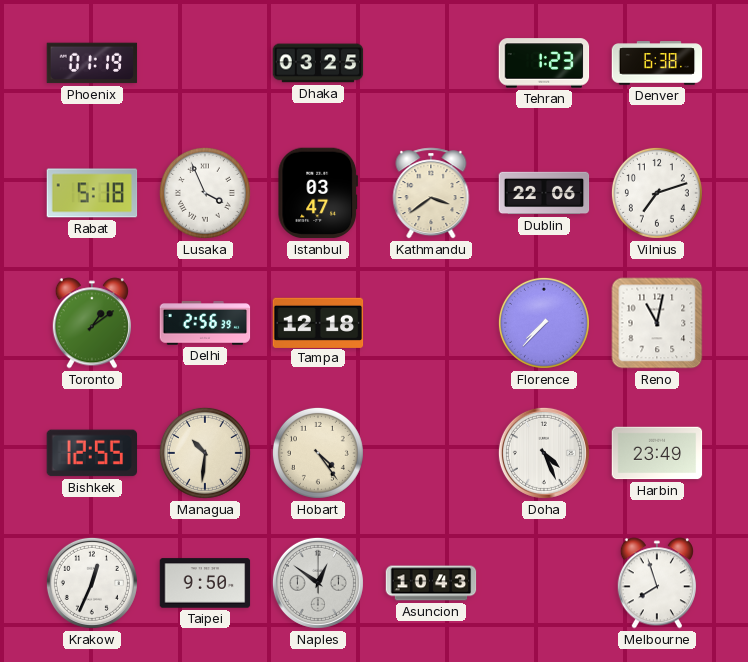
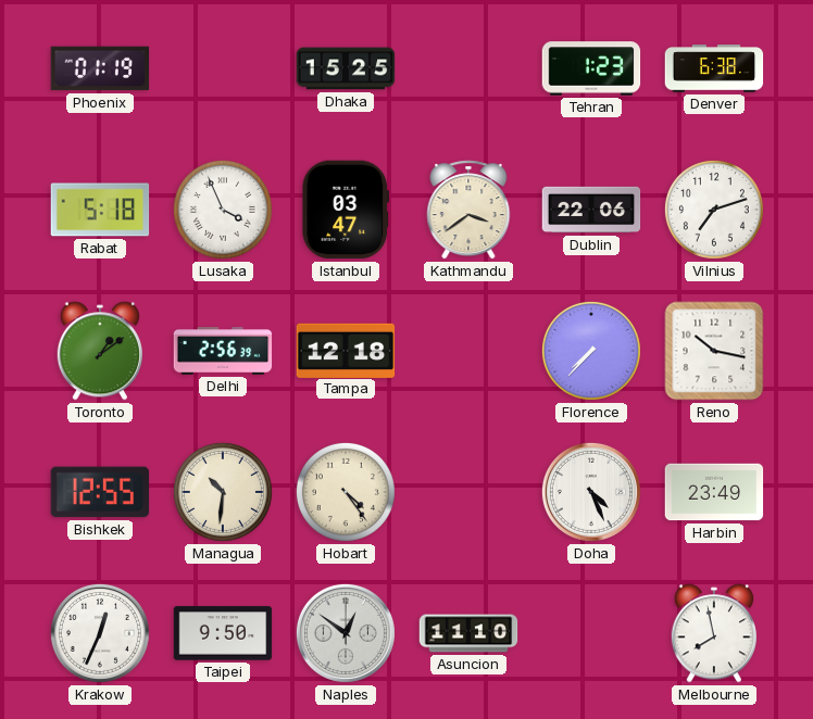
Dhaka: 03:25 -> 15:25
Reno: 11:02 -> 10:17
Asuncion: 10:43 -> 11:10
Melbourne: 7:57 -> 7:58
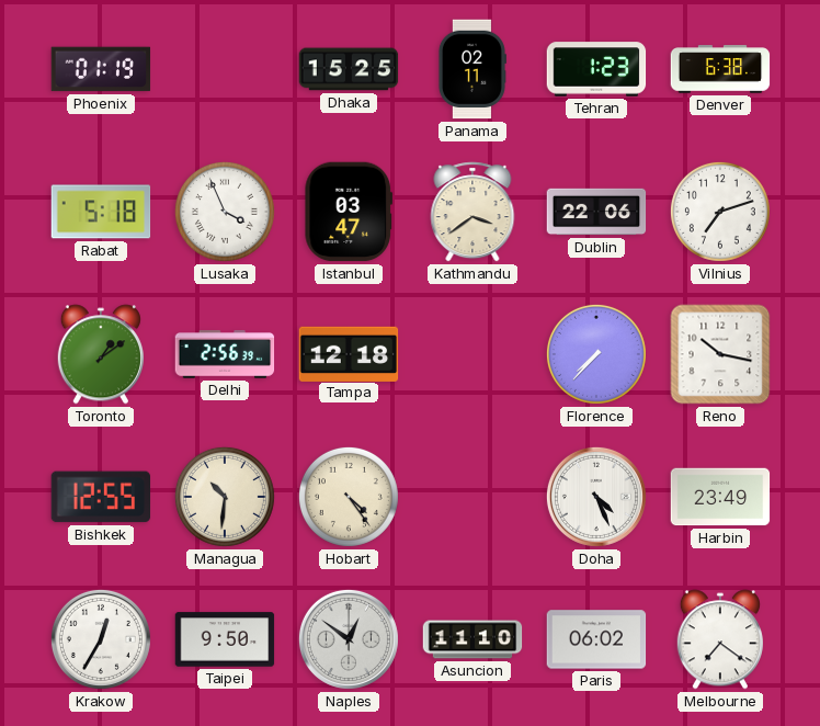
Panama: none -> 02:11
Krakow: 12:34 -> 12:35
Paris: none -> 06:02
Melbourne: 7:58 -> 7:21
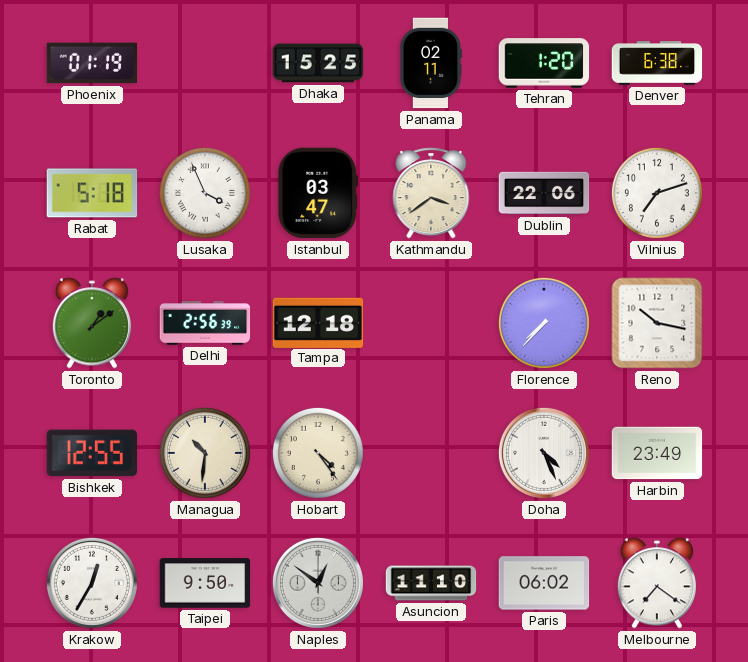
Tehran: 1:23 -> 1:20
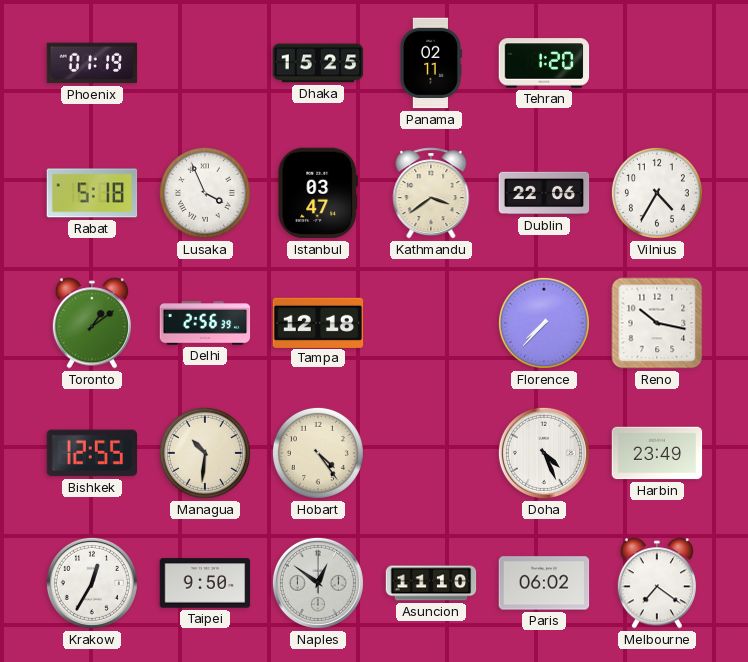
Denver: 6:38 -> none
Vilnius: 7:12 -> 4:35
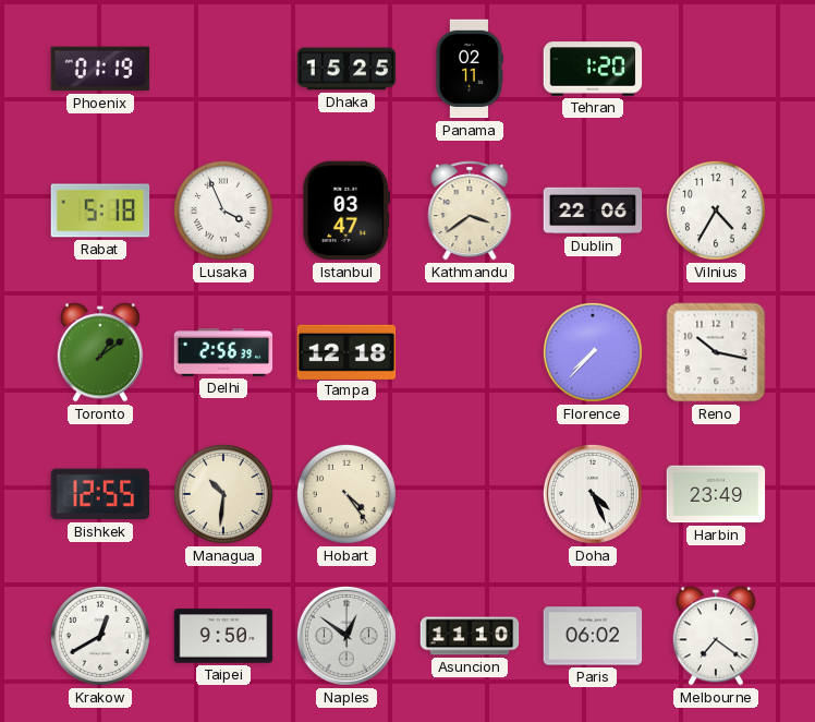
Krakow: 12:35 -> 12:40
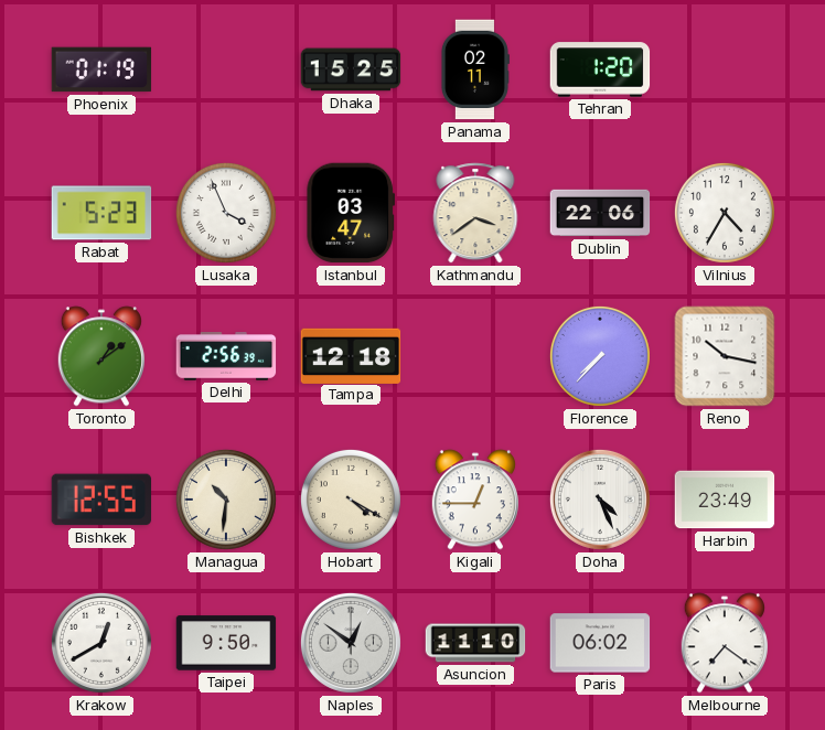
Rabat: 5:18 -> 5:23
Hobart: 4:24 -> 4:20
Kigali: none -> 12:45
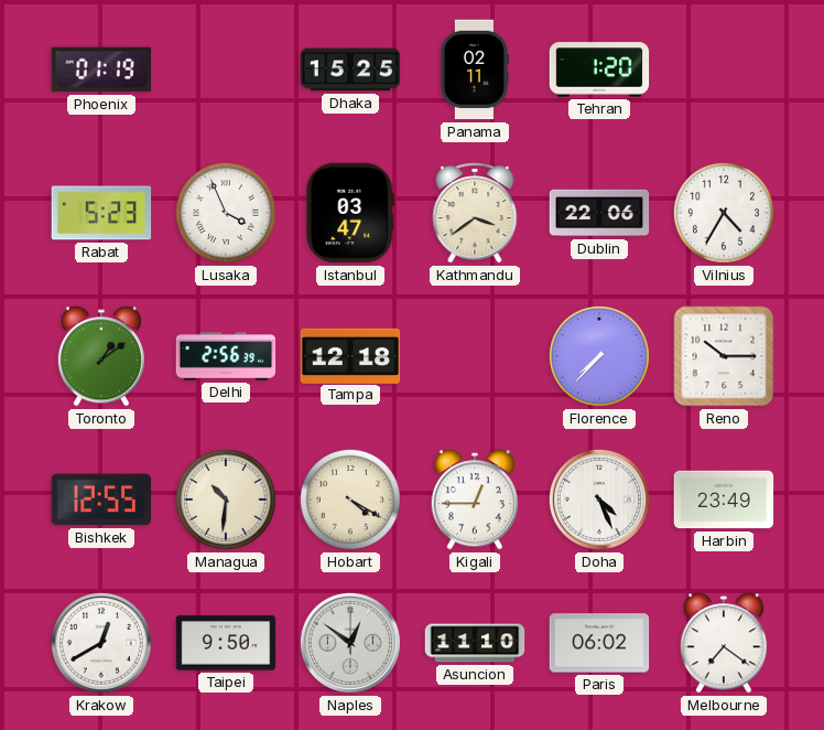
Reno: 10:17 -> 10:15
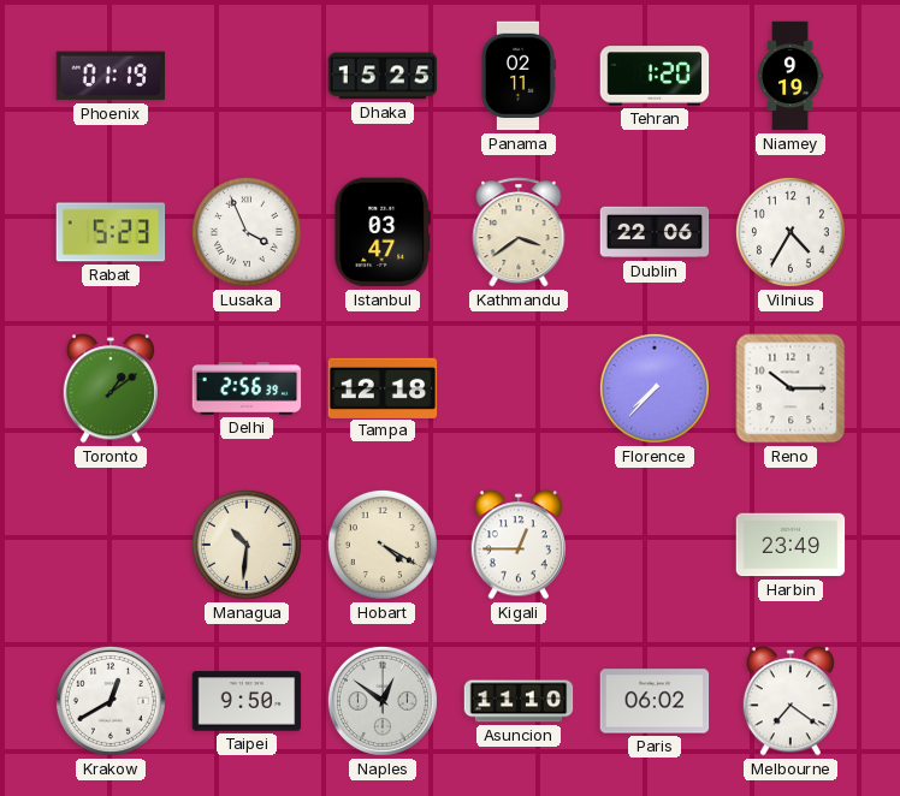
Niamey: none -> 9:19
Bishkek: 12:55 -> none
Doha: 4:26 -> none
